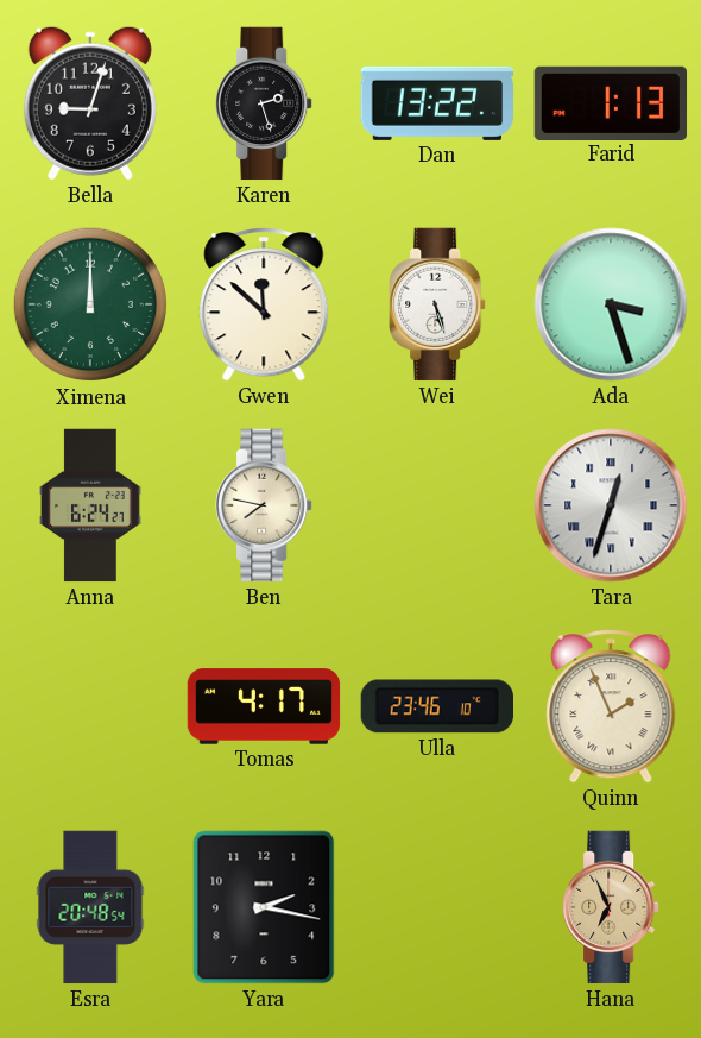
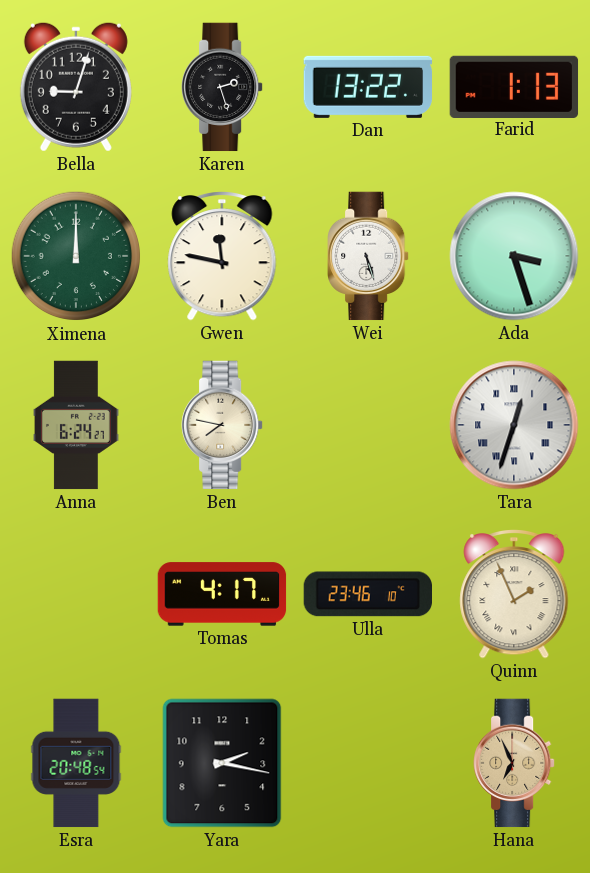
Gwen: 11:52 -> 11:47
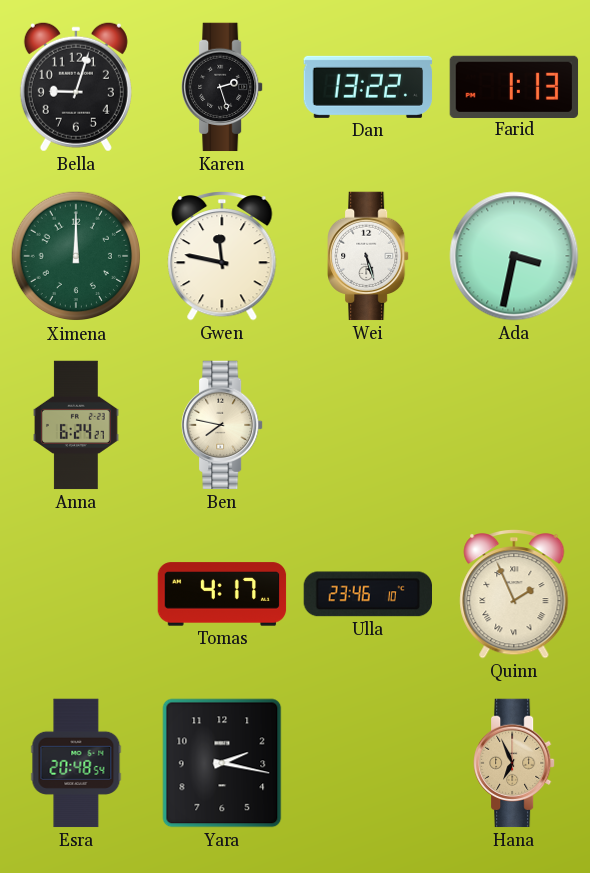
Ada: 3:27 -> 3:32
Tara: 12:33 -> none
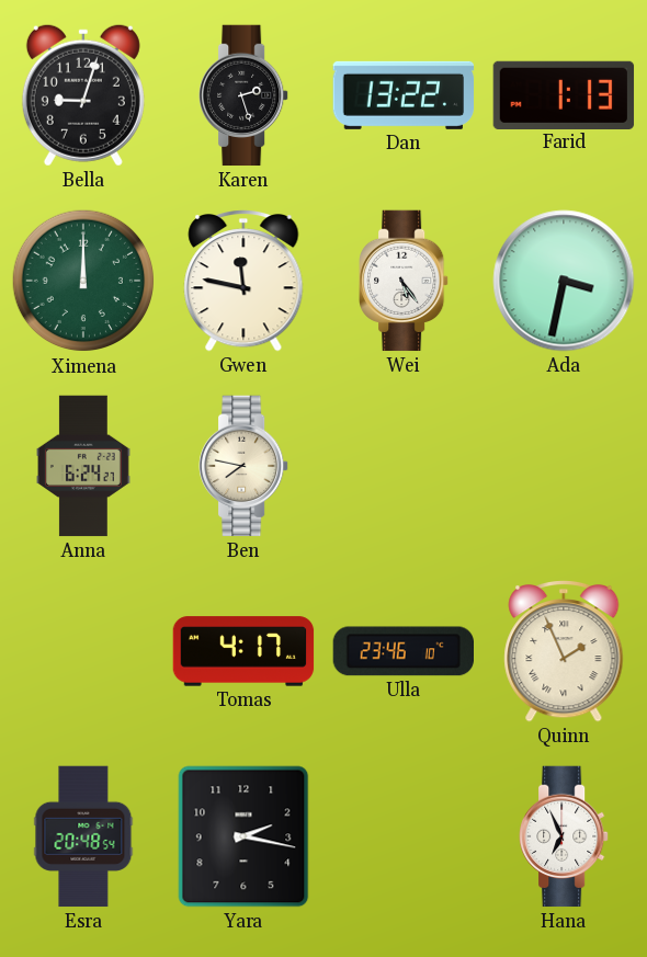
Wei: 5:27 -> 5:24
Hana dial: champagne -> white
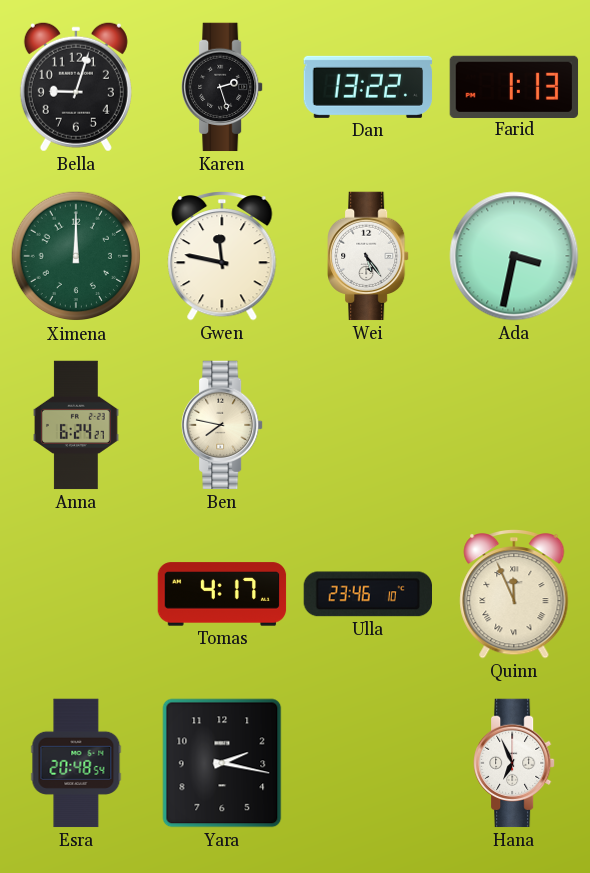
Quinn: 1:56 -> 11:56
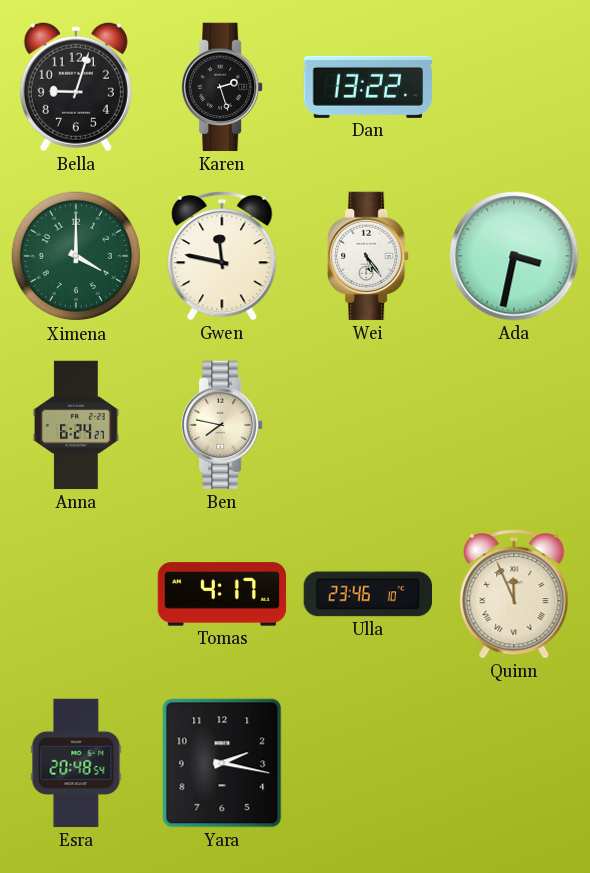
Farid: 1:13 -> none
Ximena: 12:00 -> 4:00
Hana: 6:56 -> none
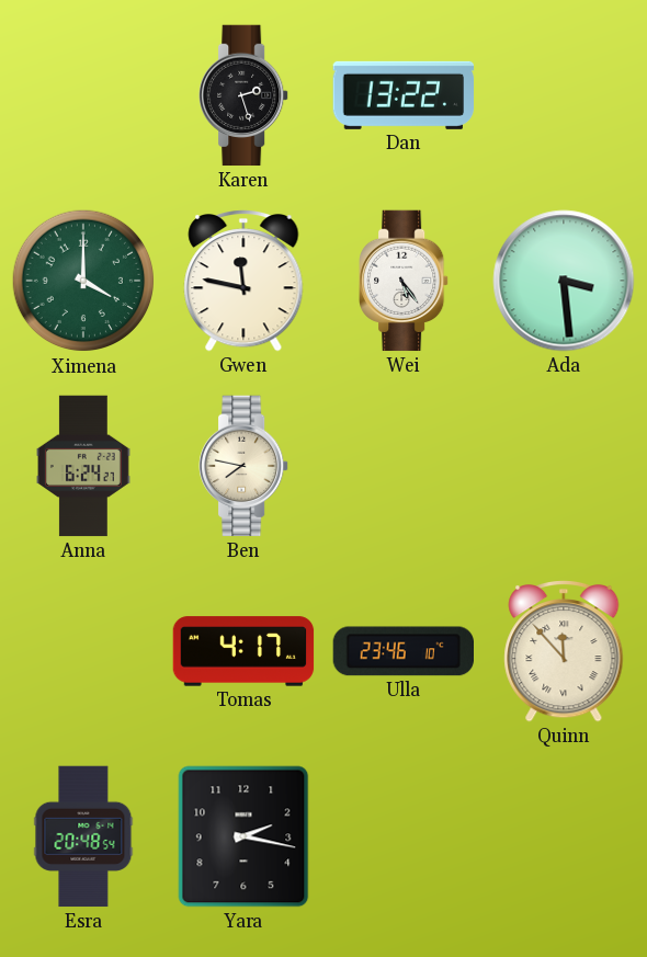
Bella: 9:03 -> none
Ada: 3:32 -> 3:29
Quinn: 11:56 -> 11:53
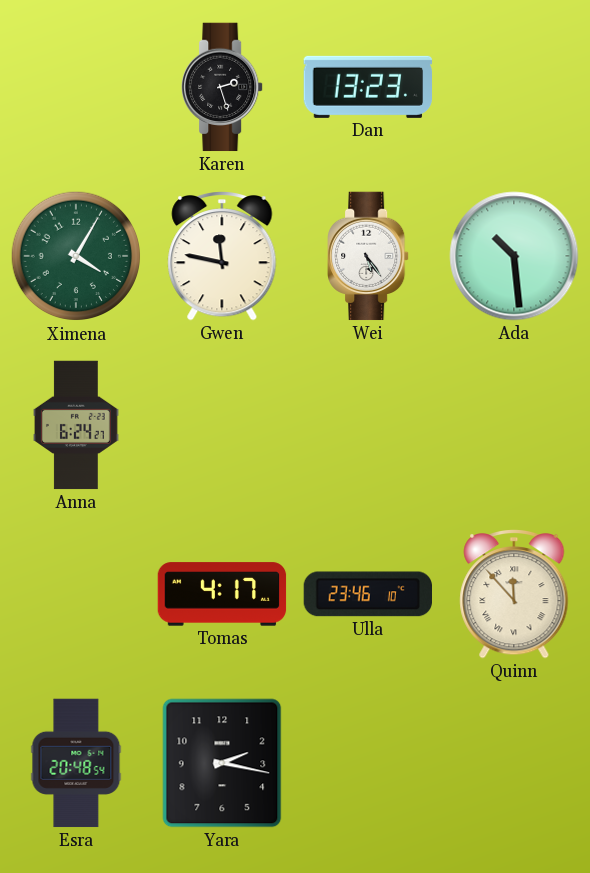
Dan: 13:22 -> 13:23
Ximena: 4:00 -> 4:05
Ada: 3:29 -> 10:29
Ben: 7:47 -> none
